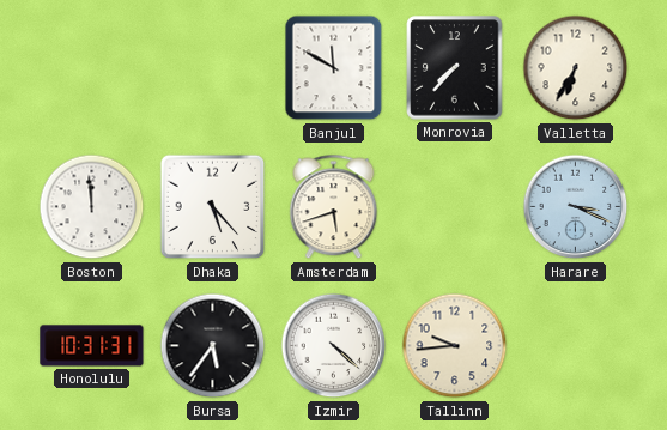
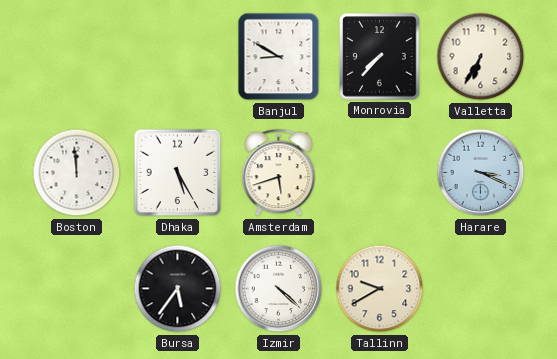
Banjul: 11:50 -> 8:50
Dhaka: 5:23 -> 5:25
Honolulu: 10:31 -> none
Tallinn: 9:44 -> 9:40
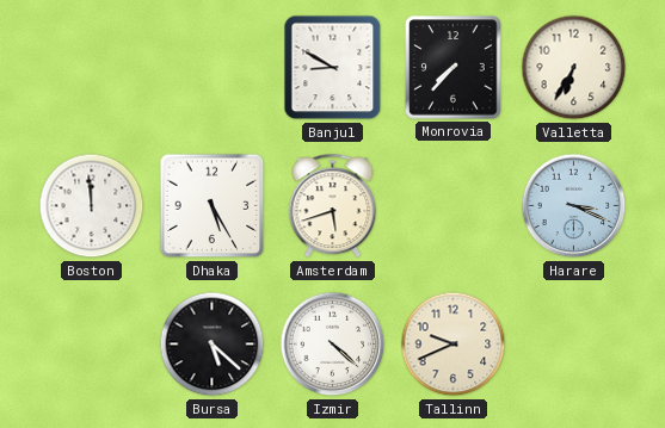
Bursa: 5:36 -> 5:22
Tallinn: 9:40 -> 9:41
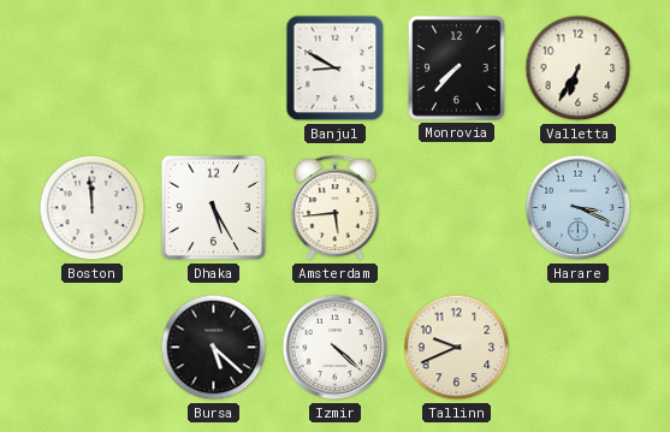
Amsterdam: 5:42 -> 5:44
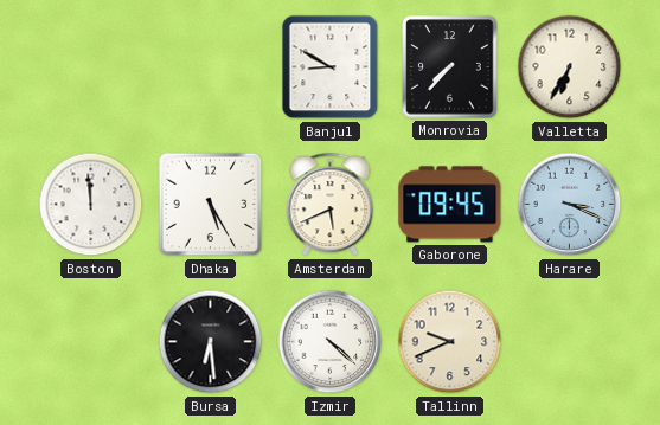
Amsterdam: 5:44 -> 5:41
Gaborone: none -> 09:45
Bursa: 5:22 -> 6:29
